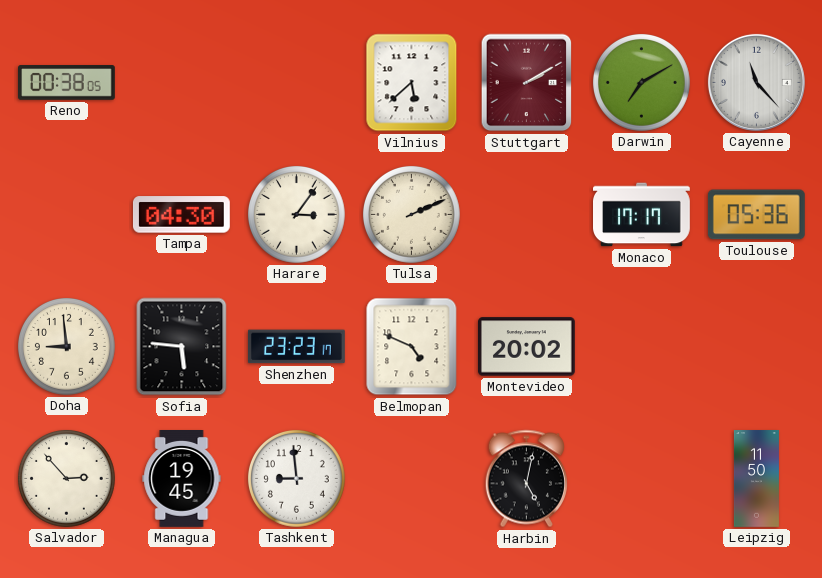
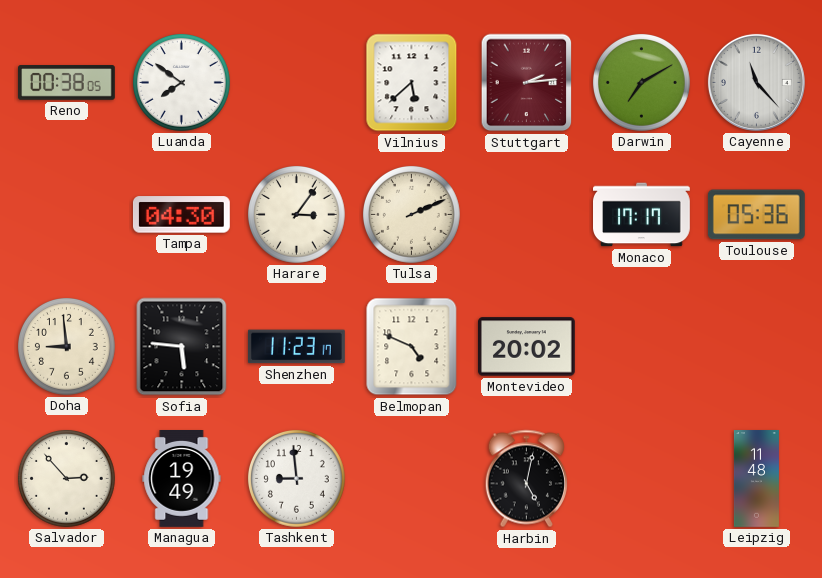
Luanda: none -> 7:51
Stuttgart: 2:10 -> 2:14
Shenzhen: 23:23 -> 11:23
Managua: 19:45 -> 19:49
Leipzig: 11:50 -> 11:48
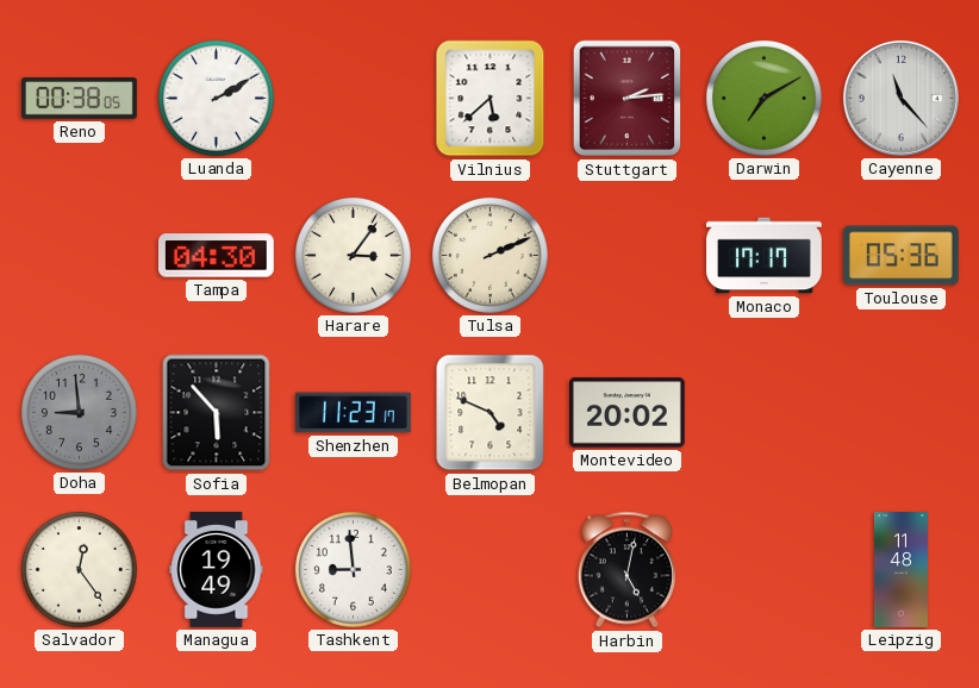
Luanda: 7:51 -> 2:10
Doha dial: cream -> grey
Sofia: 5:46 -> 5:53
Salvador: 2:53 -> 12:24
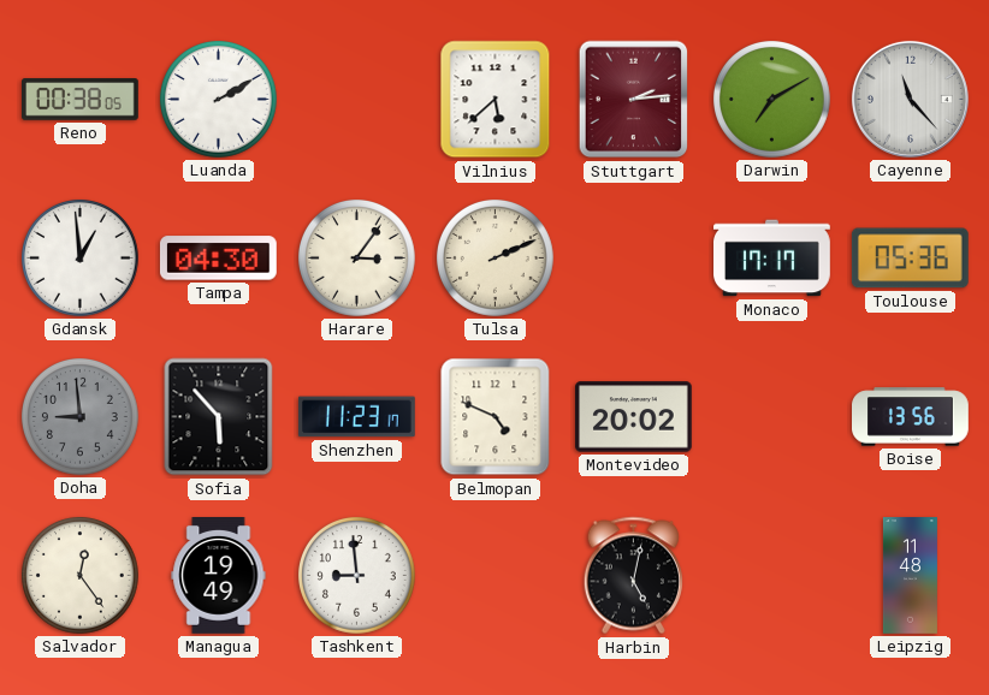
Gdansk: none -> 12:59
Boise: none -> 13:56
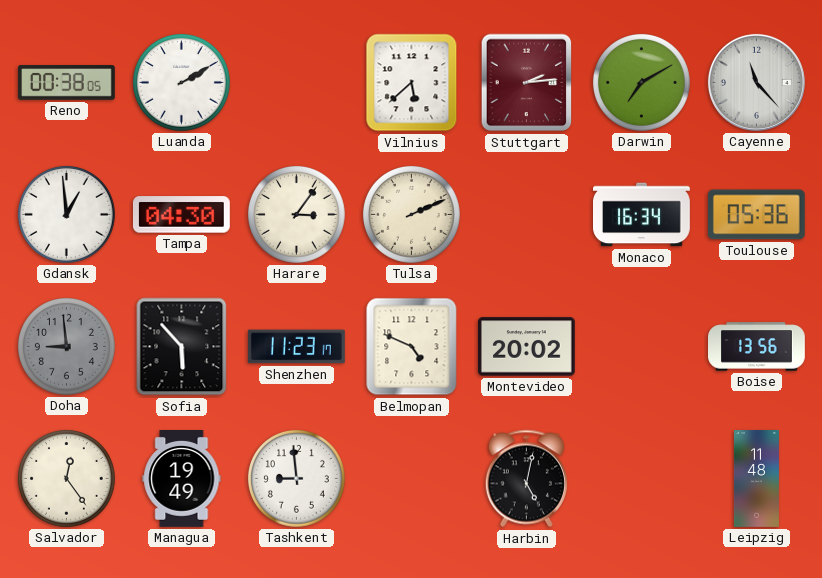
Monaco: 17:17 -> 16:34
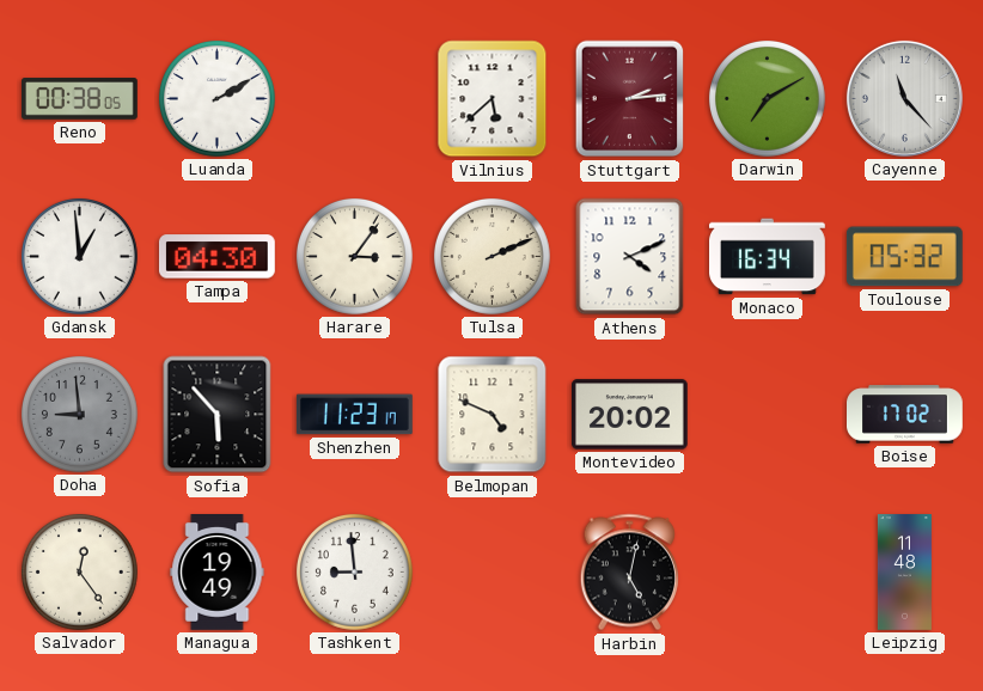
Athens: none -> 4:11
Toulouse: 05:36 -> 05:32
Boise: 13:56 -> 17:02
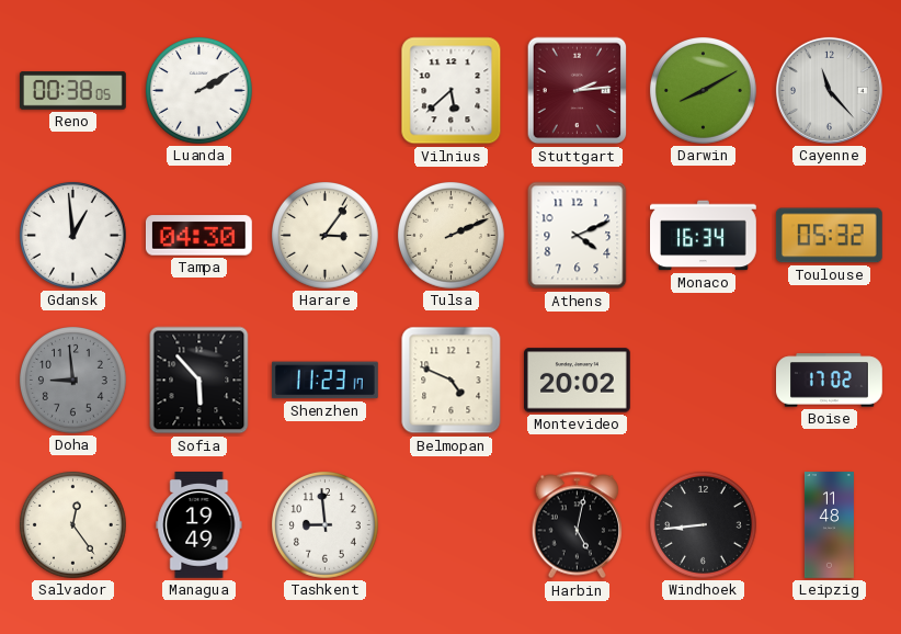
Darwin: 7:10 -> 8:10
Windhoek: none -> 8:44
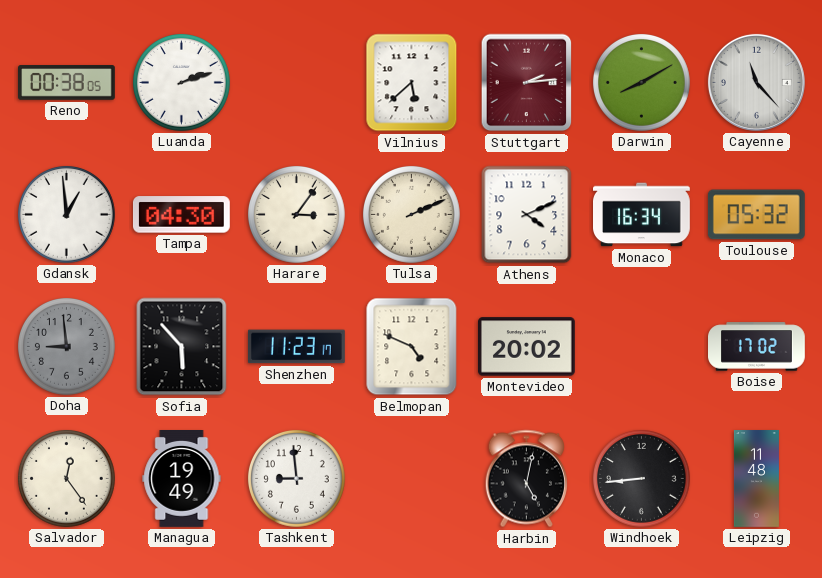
Luanda: 2:10 -> 2:12
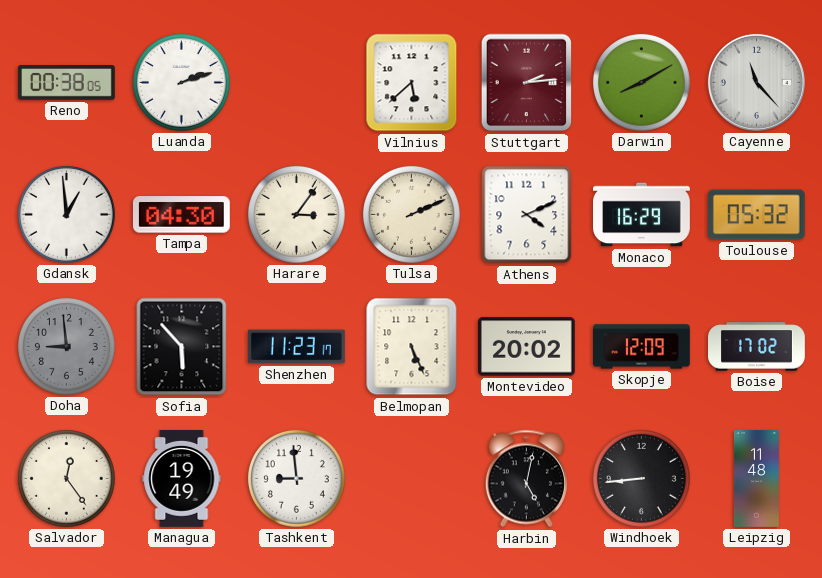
Monaco: 16:34 -> 16:29
Belmopan: 4:49 -> 5:26
Skopje: none -> 12:09
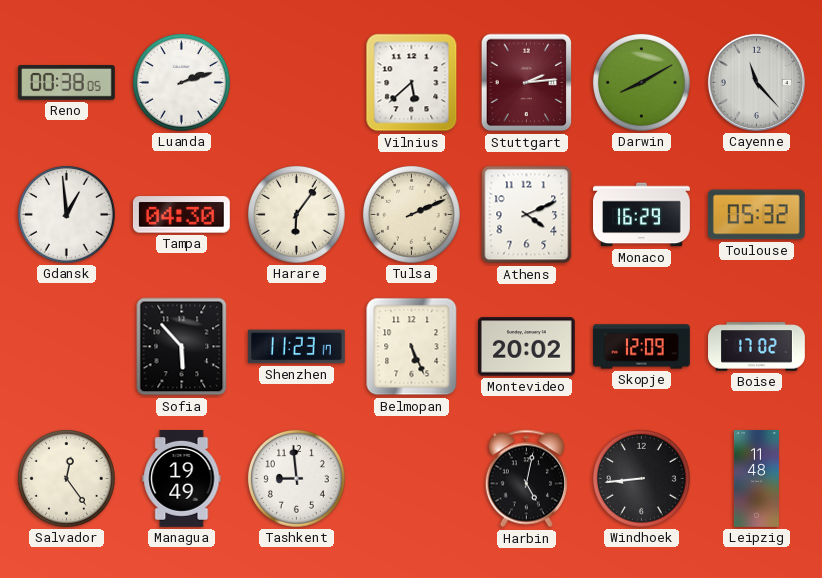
Harare: 3:06 -> 6:06
Doha: 8:59 -> none
